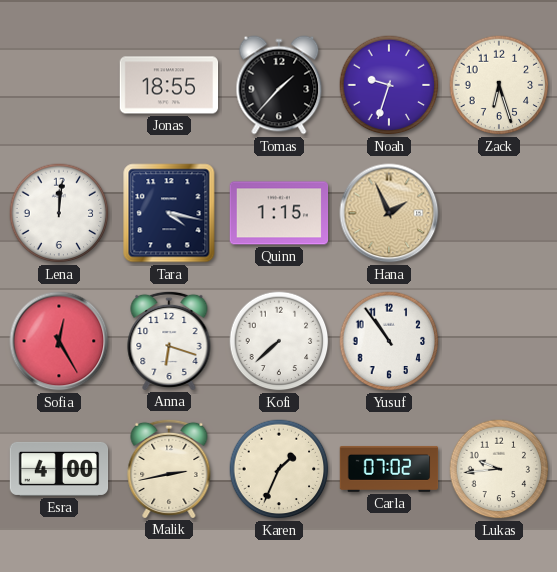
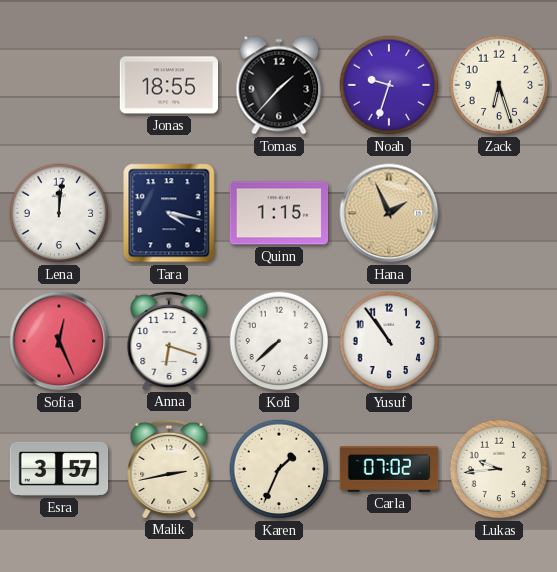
Sofia: 12:25 -> 12:26
Esra: 4:00 -> 3:57
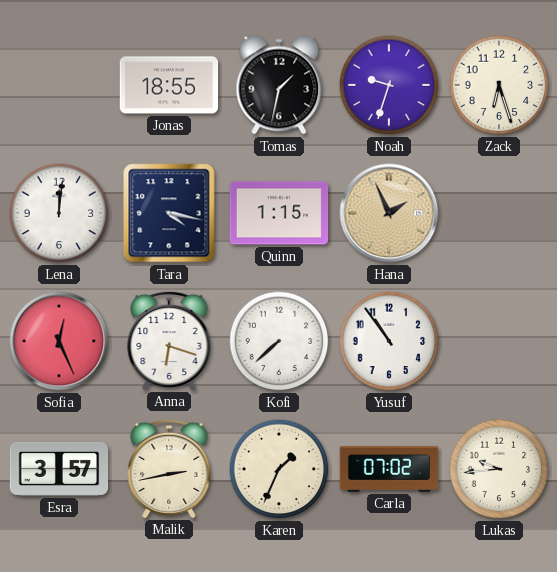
Tomas: 1:37 -> 1:32
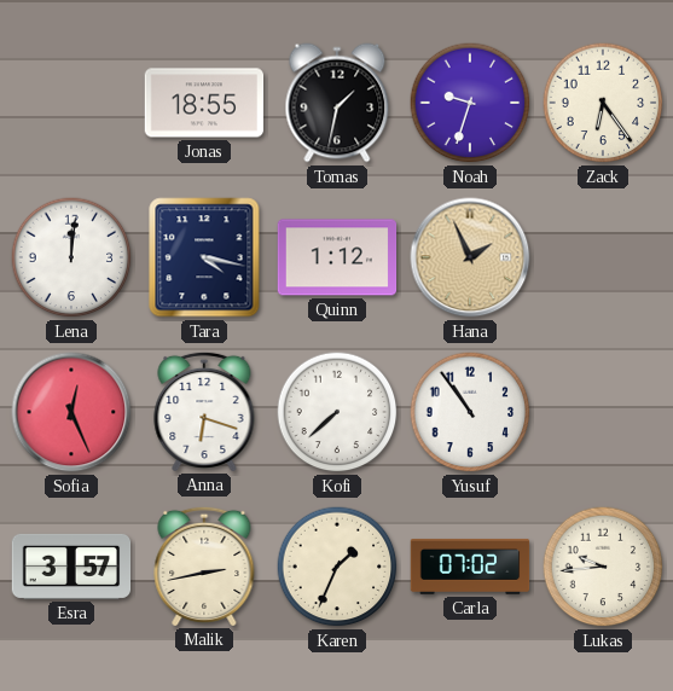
Zack: 6:27 -> 6:24
Quinn: 1:15 -> 1:12
